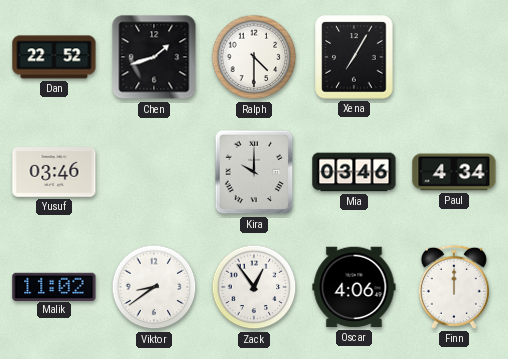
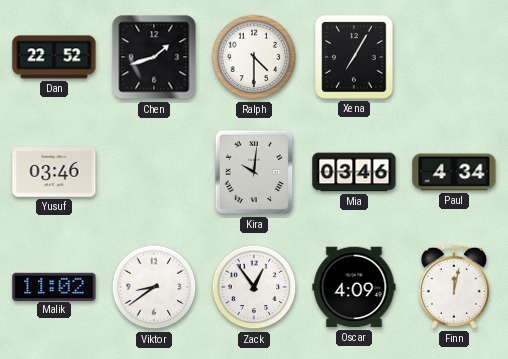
Kira: 10:00 -> 10:01
Oscar: 4:06 -> 4:09
Finn: 12:00 -> 12:02
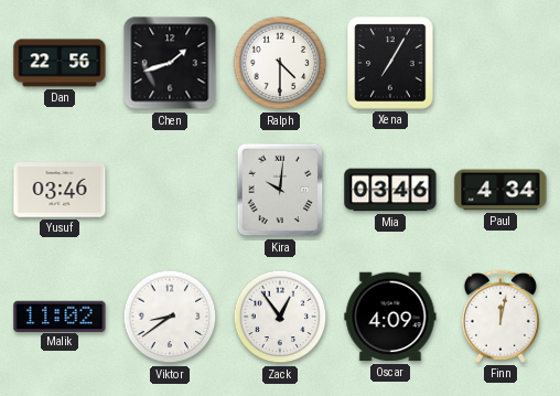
Dan: 22:52 -> 22:56
